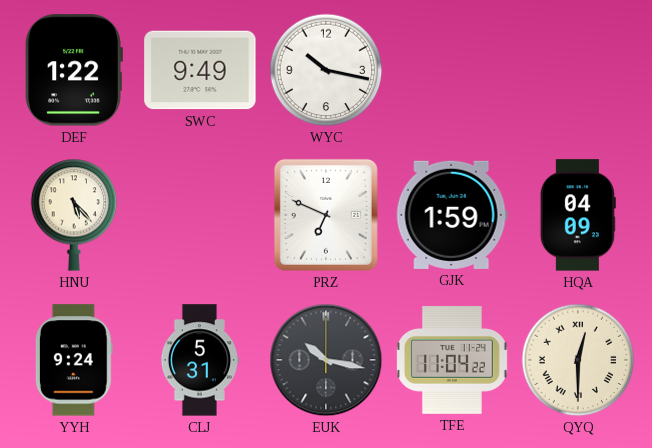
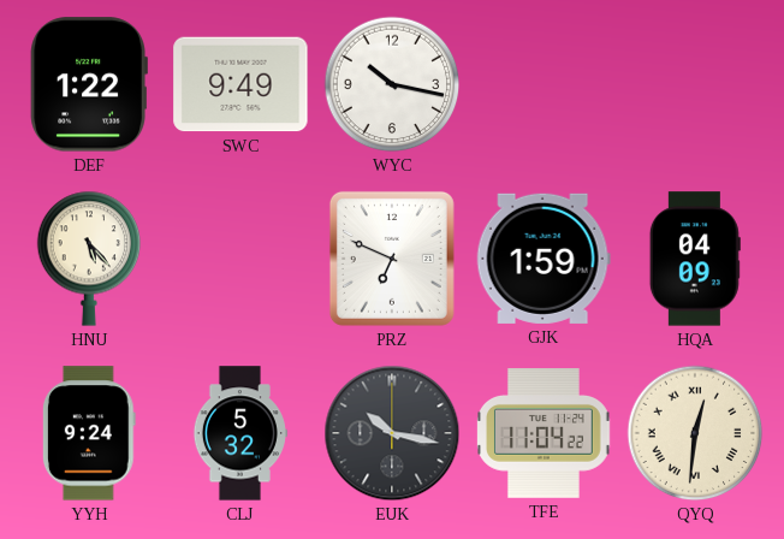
CLJ: 5:31 -> 5:32
QYQ: 12:30 -> 12:31
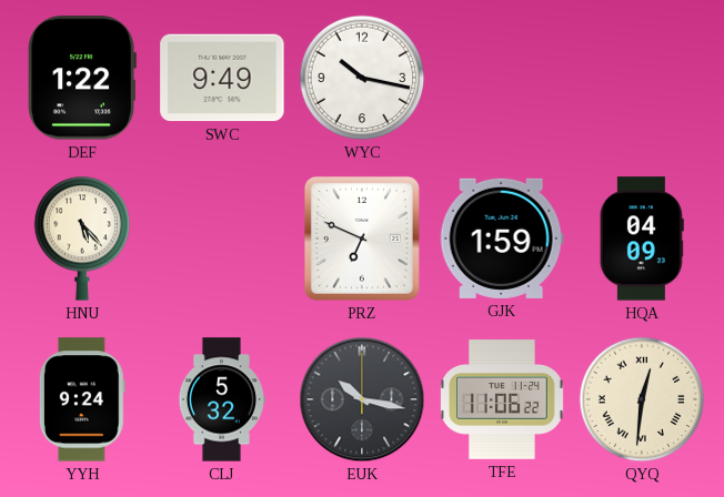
TFE: 11:04 -> 11:06
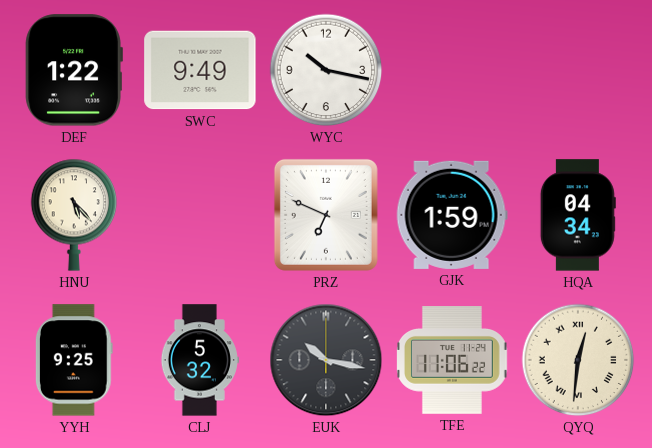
HQA: 04:09 -> 04:34
YYH: 9:24 -> 9:25
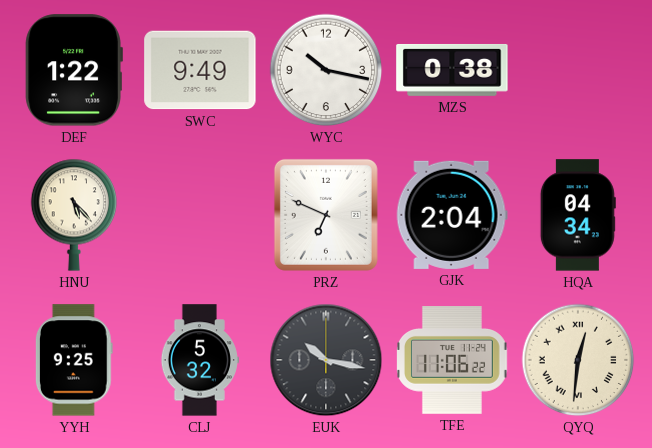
MZS: none -> 0:38
GJK: 1:59 -> 2:04
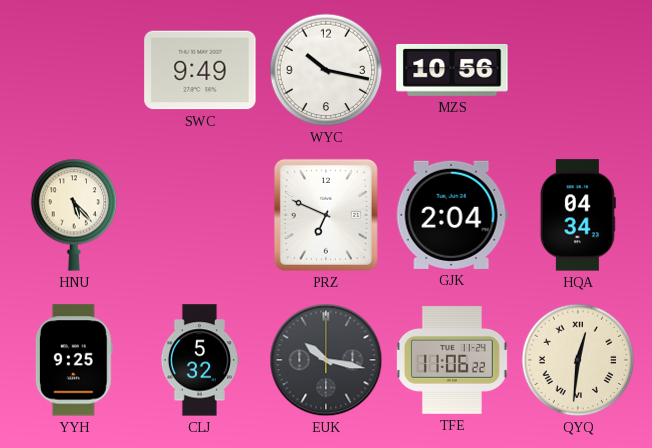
DEF: 1:22 -> none
MZS: 0:38 -> 10:56
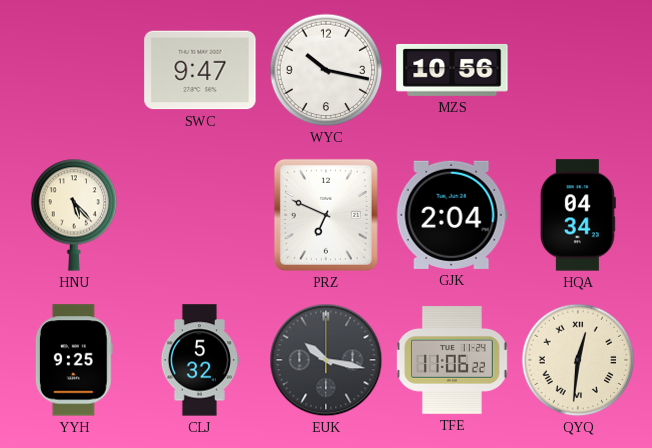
SWC: 9:49 -> 9:47
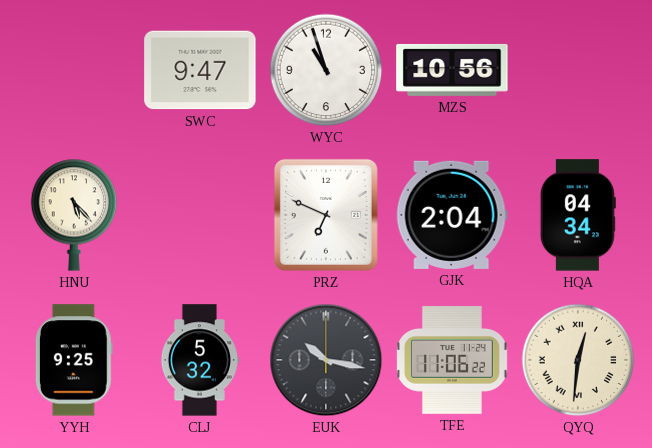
WYC: 10:17 -> 10:57
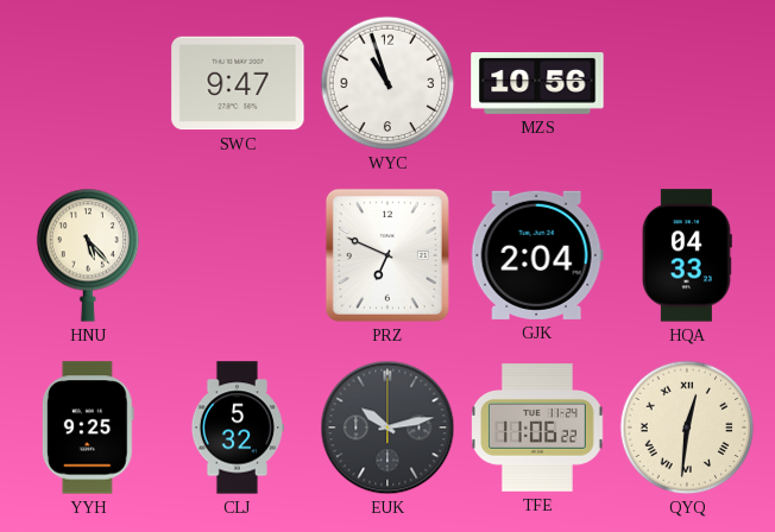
HQA: 04:34 -> 04:33
EUK: 10:17 -> 10:13
